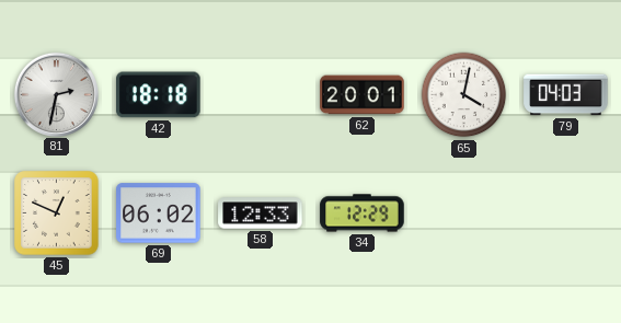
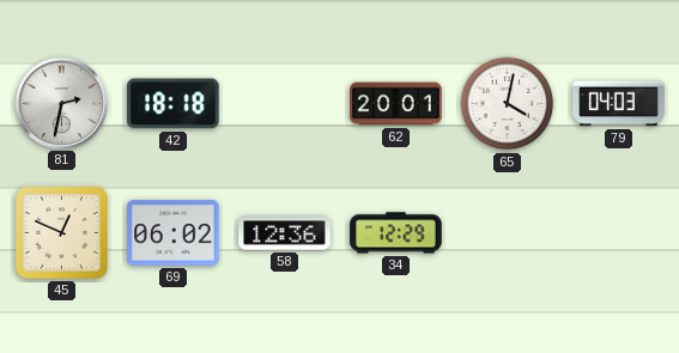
58: 12:33 -> 12:36
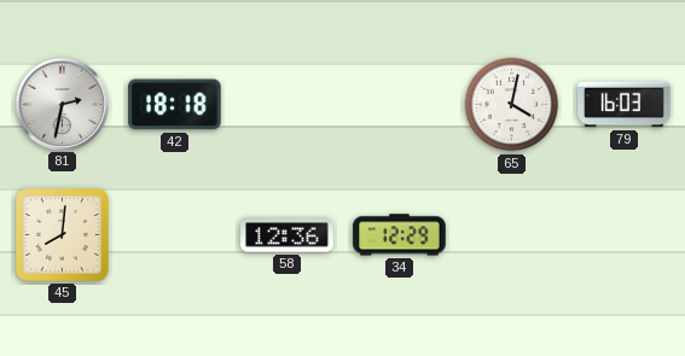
62: 20:01 -> none
79: 04:03 -> 16:03
45: 12:49 -> 8:01
69: 06:02 -> none
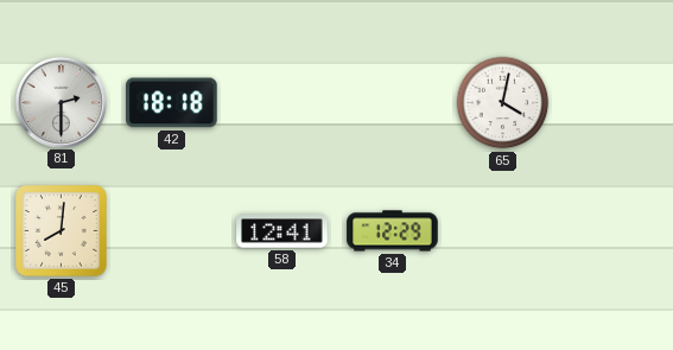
81: 2:32 -> 2:30
79: 16:03 -> none
58: 12:36 -> 12:41
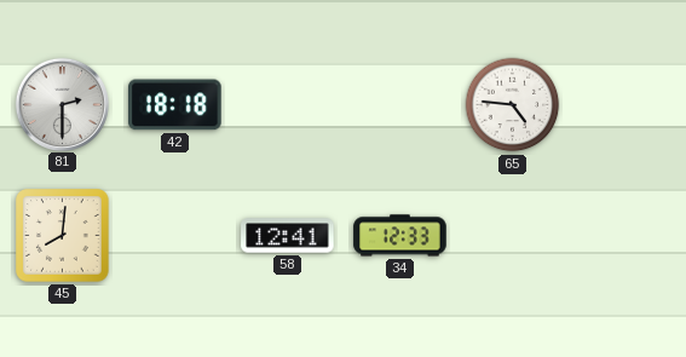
65: 4:02 -> 4:46
34: 12:29 -> 12:33
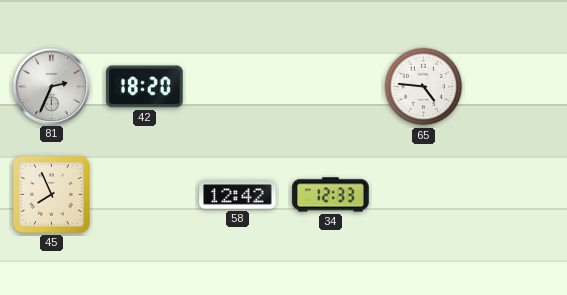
81: 2:30 -> 2:34
42: 18:18 -> 18:20
45: 8:01 -> 7:56
58: 12:41 -> 12:42
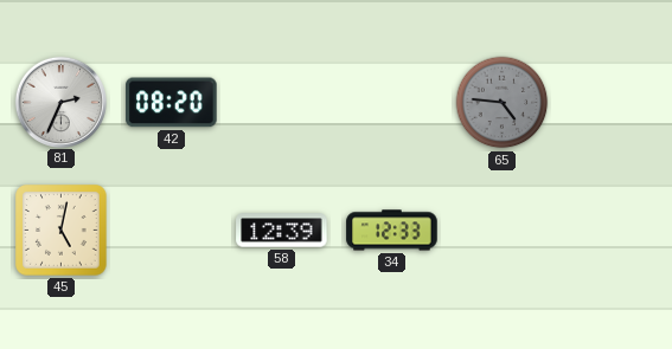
42: 18:20 -> 08:20
65 dial: white -> grey
45: 7:56 -> 5:02
58: 12:42 -> 12:39
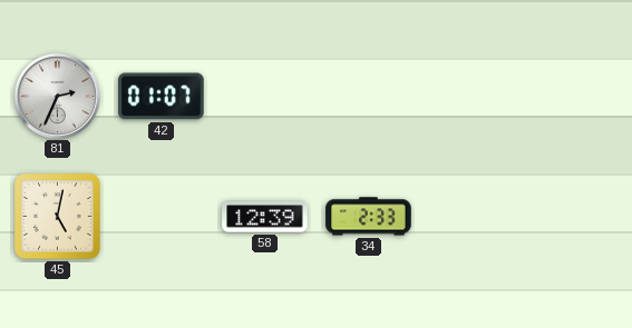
42: 08:20 -> 01:07
65: 4:46 -> none
34: 12:33 -> 2:33
